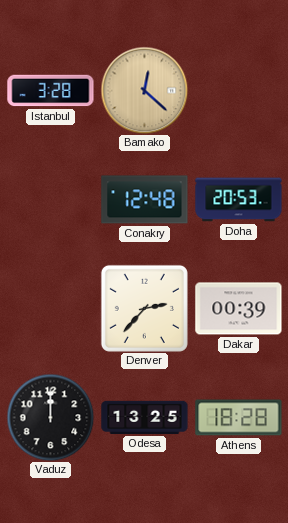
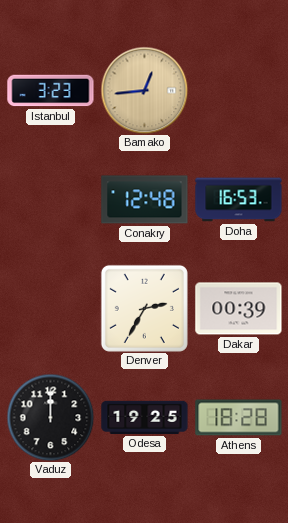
Istanbul: 3:28 -> 3:23
Bamako: 12:22 -> 12:44
Doha: 20:53 -> 16:53
Denver: 2:37 -> 2:35
Odesa: 13:25 -> 19:25
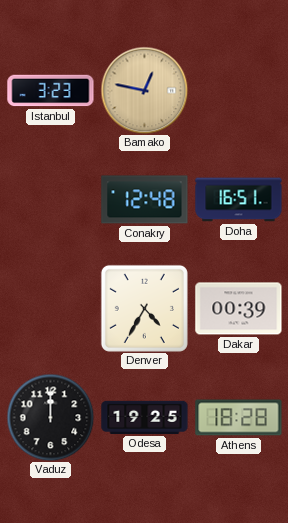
Bamako: 12:44 -> 12:47
Doha: 16:53 -> 16:51
Denver: 2:35 -> 4:35
